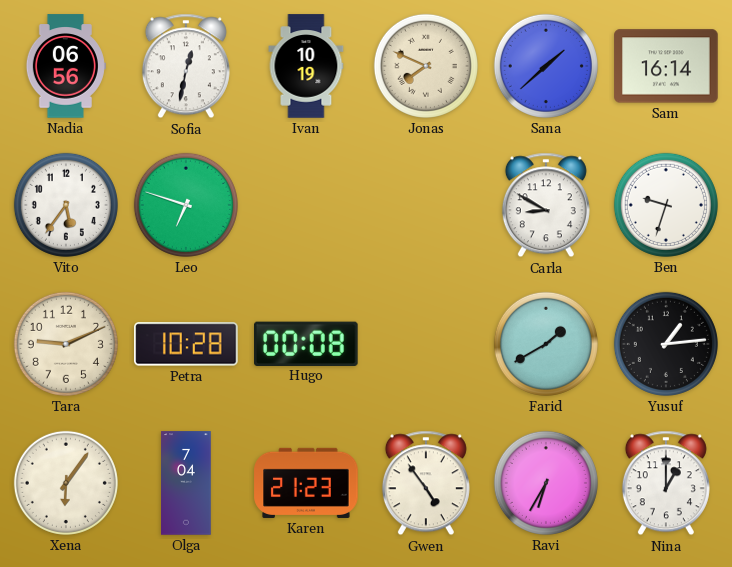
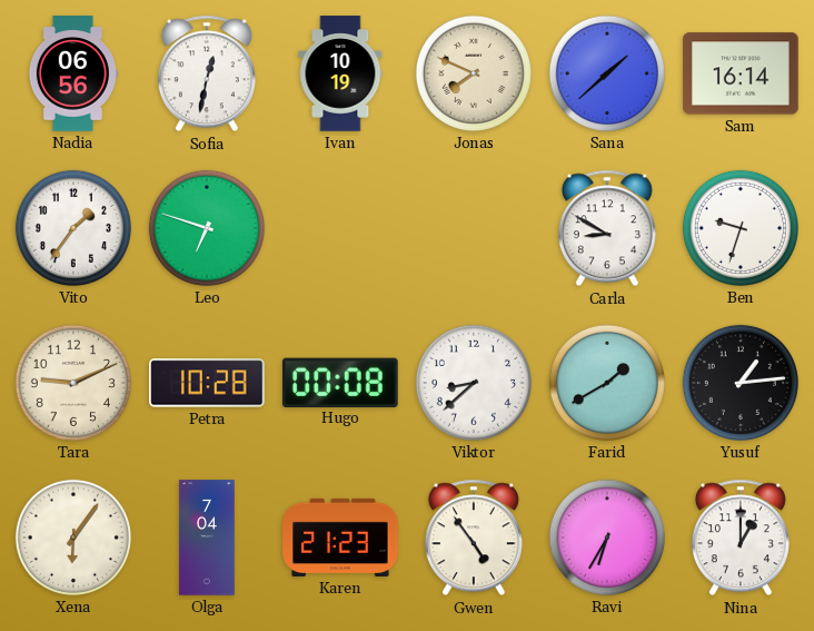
Vito: 5:36 -> 1:36
Viktor: none -> 8:38
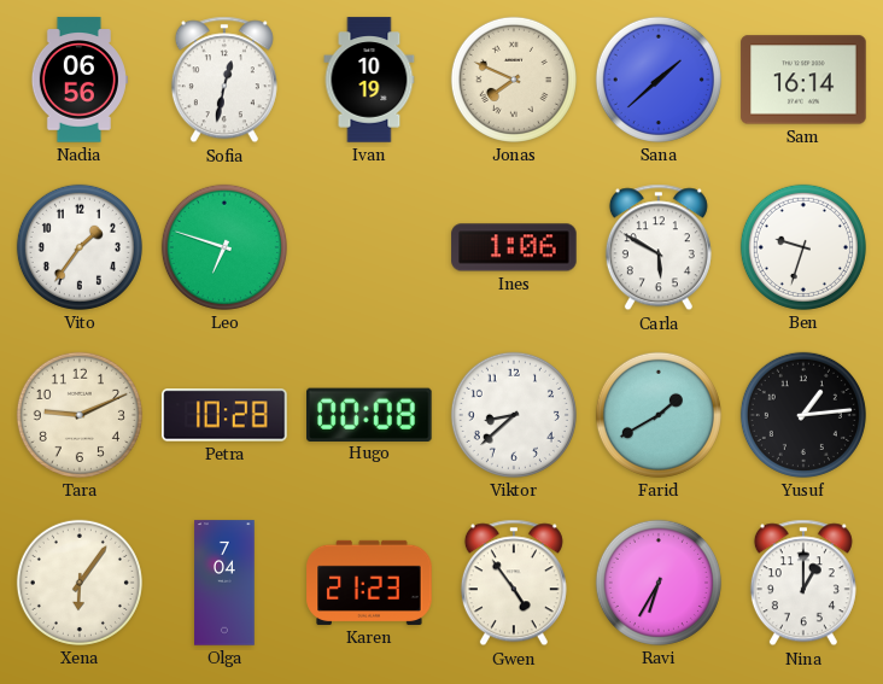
Ines: none -> 1:06
Carla: 8:50 -> 5:50
